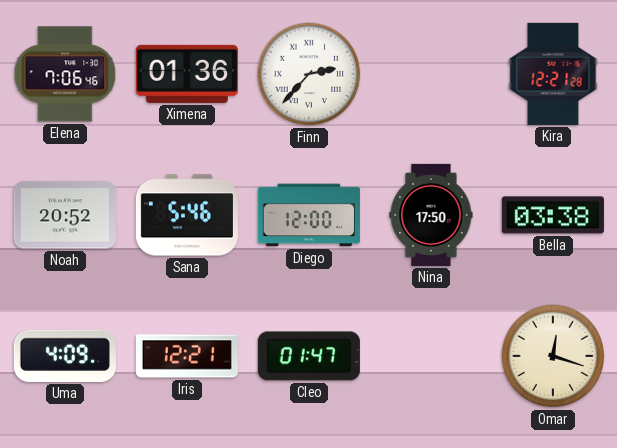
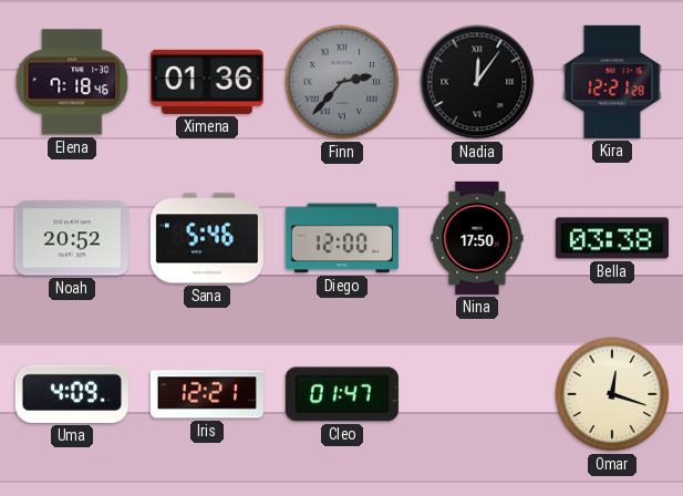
Elena: 7:06 -> 7:18
Finn dial: white -> grey
Nadia: none -> 12:06
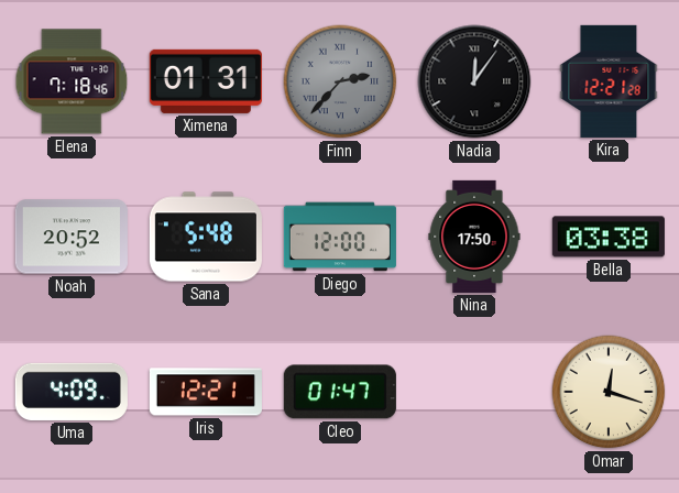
Ximena: 01:36 -> 01:31
Sana: 5:46 -> 5:48
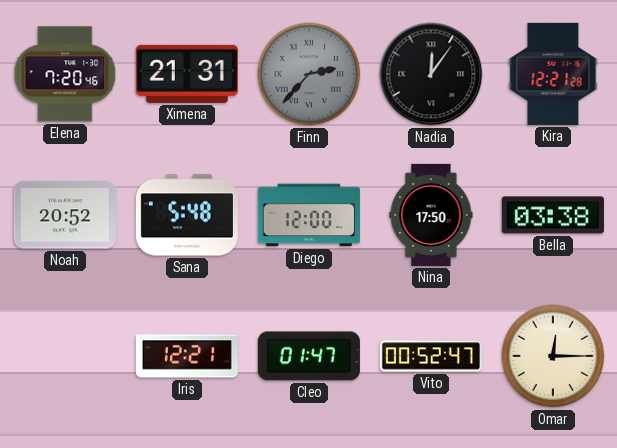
Elena: 7:18 -> 7:20
Ximena: 01:31 -> 21:31
Uma: 4:09 -> none
Vito: none -> 00:52
Omar: 12:18 -> 12:15
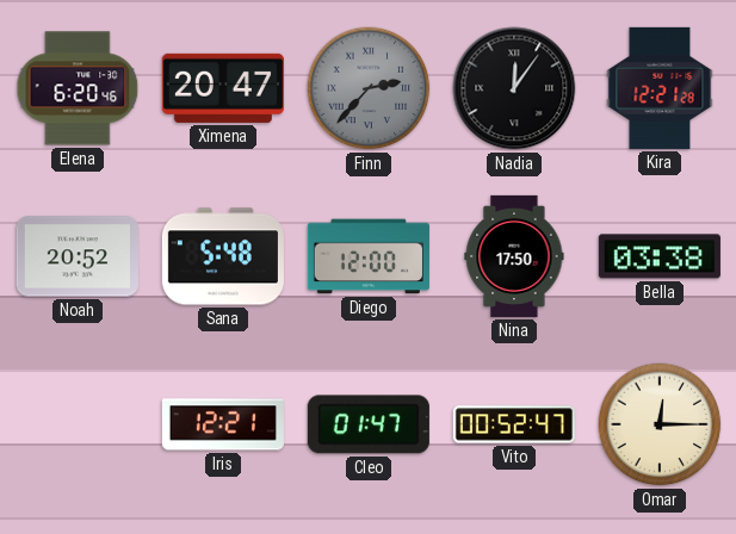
Elena: 7:20 -> 6:20
Ximena: 21:31 -> 20:47
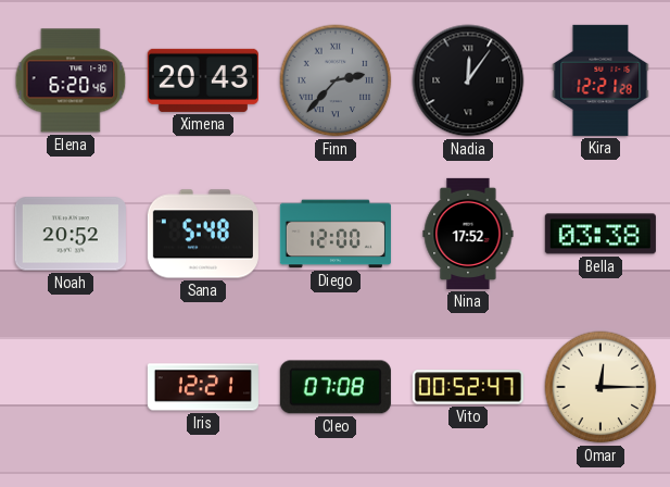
Ximena: 20:47 -> 20:43
Nina: 17:50 -> 17:52
Cleo: 01:47 -> 07:08
